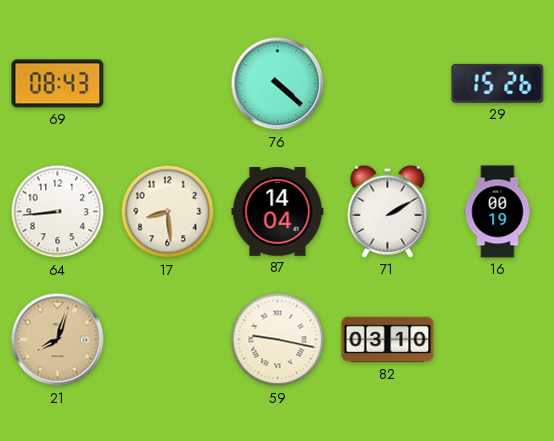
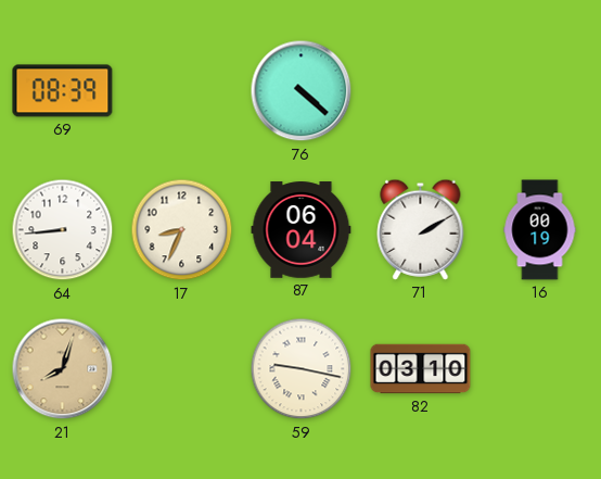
69: 08:43 -> 08:39
29: 15:26 -> none
17: 8:29 -> 8:34
87: 14:04 -> 06:04
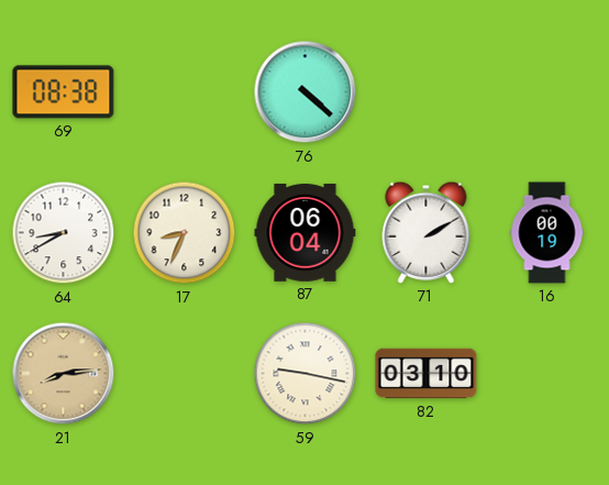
69: 08:39 -> 08:38
64: 8:44 -> 8:40
21: 8:03 -> 8:14
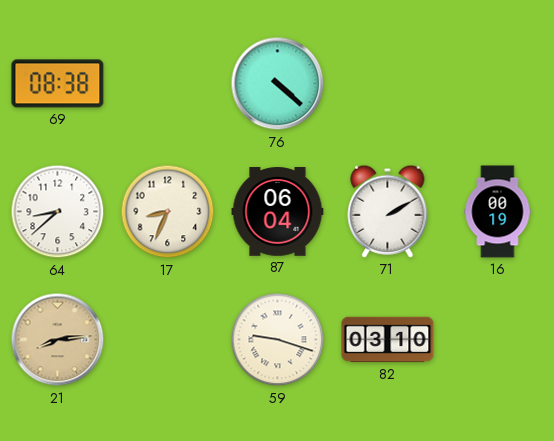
64: 8:40 -> 8:38
59: 9:17 -> 9:18
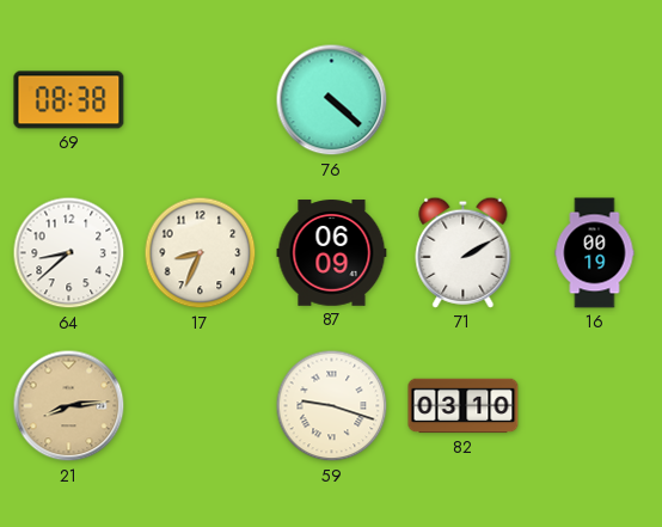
87: 06:04 -> 06:09
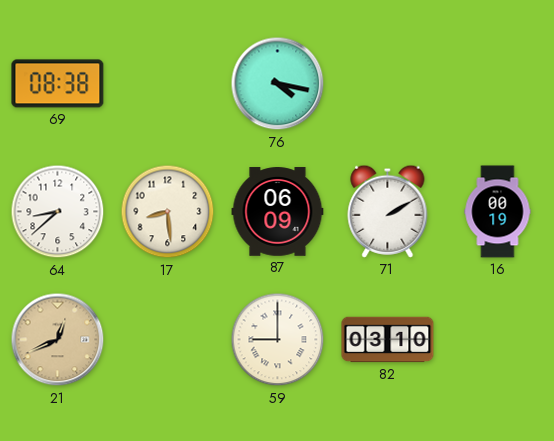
76: 4:22 -> 4:17
17: 8:34 -> 8:29
21: 8:14 -> 12:41
59: 9:18 -> 9:00
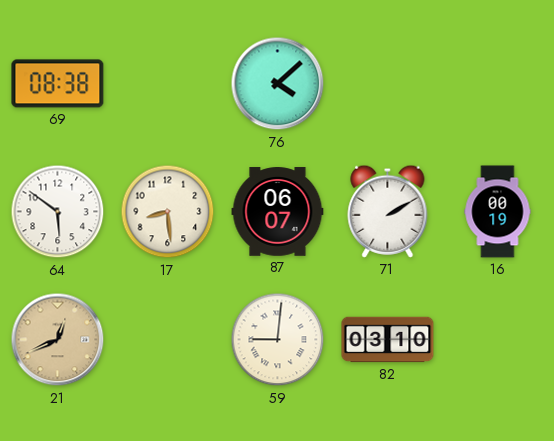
76: 4:17 -> 4:08
64: 8:38 -> 5:51
87: 06:09 -> 06:07
59: 9:00 -> 9:01
